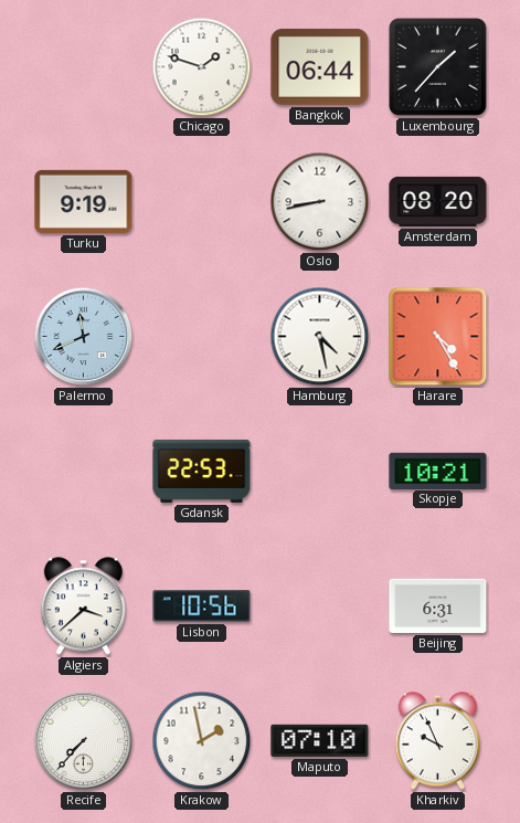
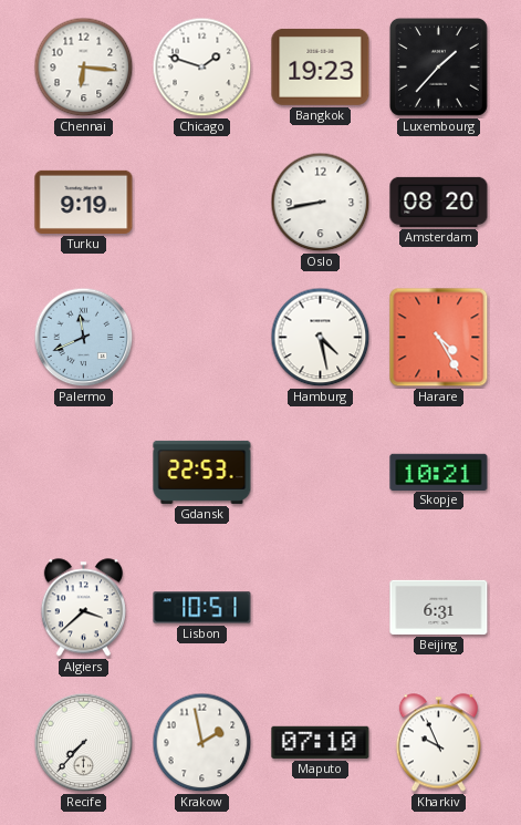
Chennai: none -> 6:16
Bangkok: 06:44 -> 19:23
Lisbon: 10:56 -> 10:51
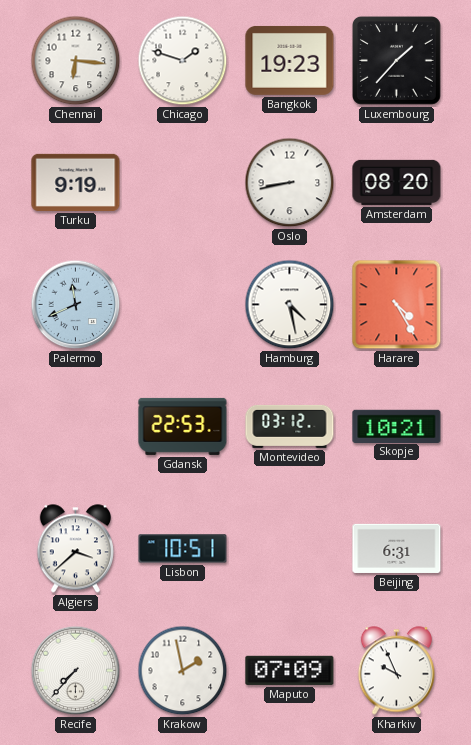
Montevideo: none -> 03:12
Maputo: 07:10 -> 07:09
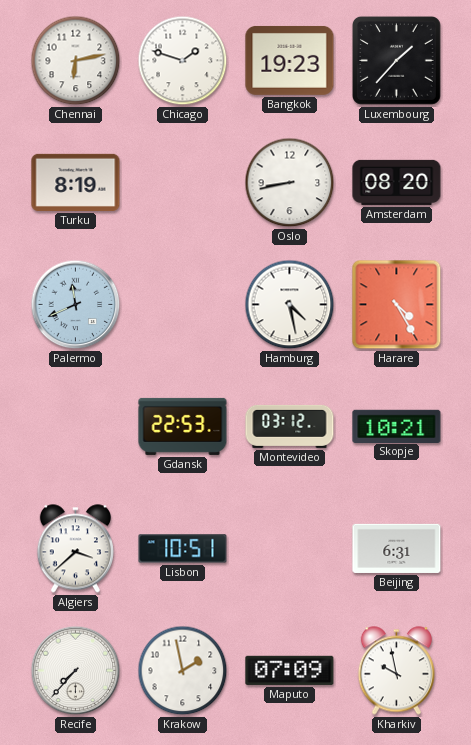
Chennai: 6:16 -> 6:13
Turku: 9:19 -> 8:19
Kharkiv: 9:56 -> 9:58
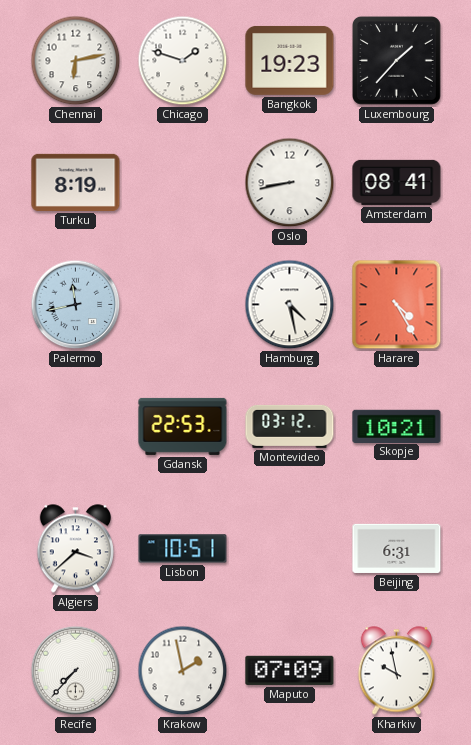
Amsterdam: 08:20 -> 08:41
Palermo: 11:41 -> 11:43
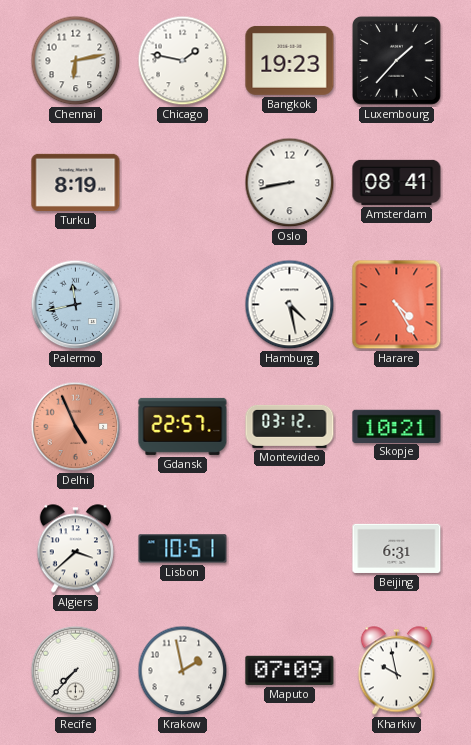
Chicago: 1:48 -> 1:47
Delhi: none -> 4:56
Gdansk: 22:53 -> 22:57
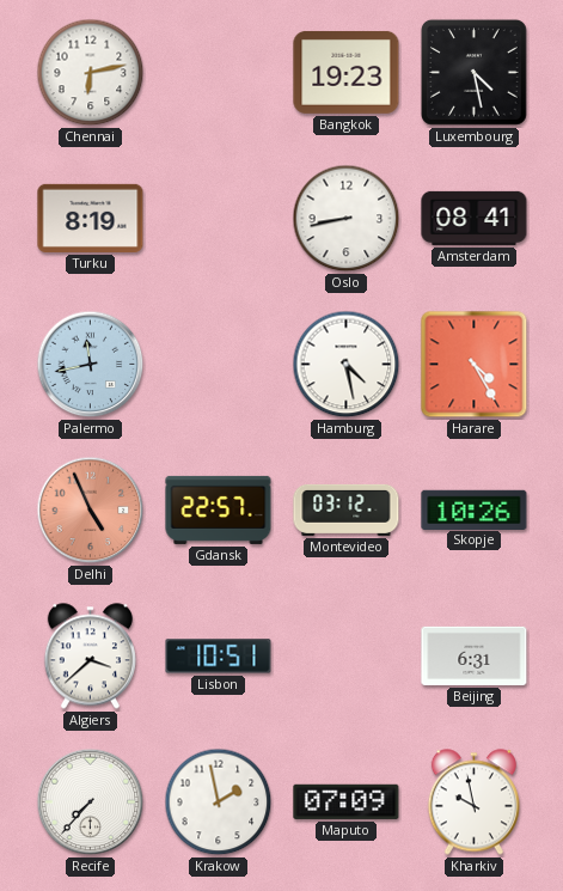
Chicago: 1:47 -> none
Luxembourg: 1:37 -> 4:28
Skopje: 10:21 -> 10:26
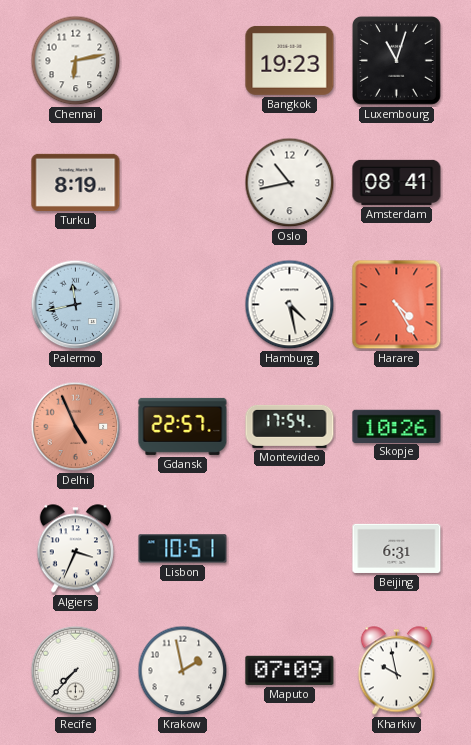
Luxembourg: 4:28 -> 11:03
Oslo: 8:43 -> 10:43
Montevideo: 03:12 -> 17:54
Algiers: 3:38 -> 3:34
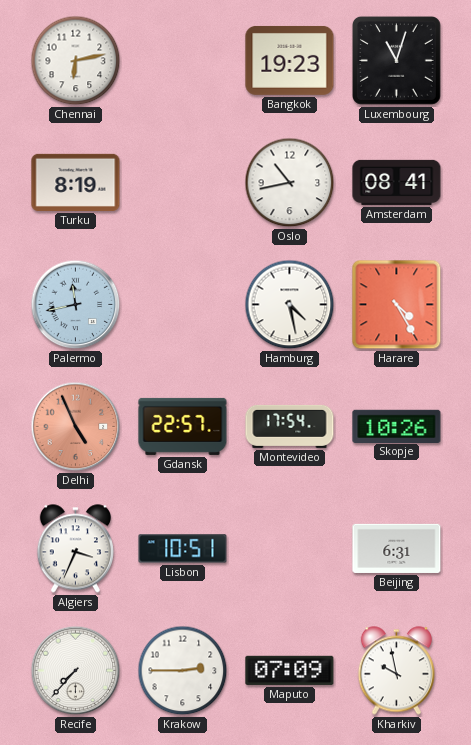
Krakow: 1:58 -> 2:45
